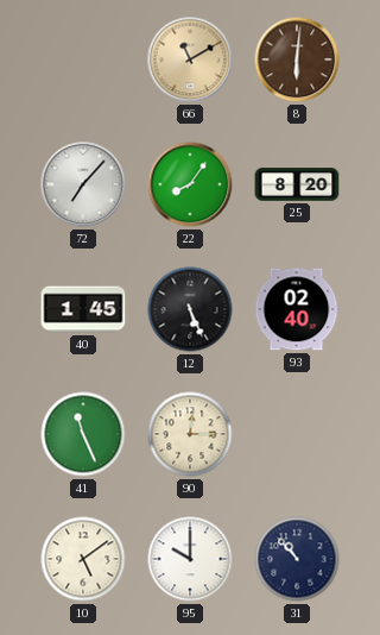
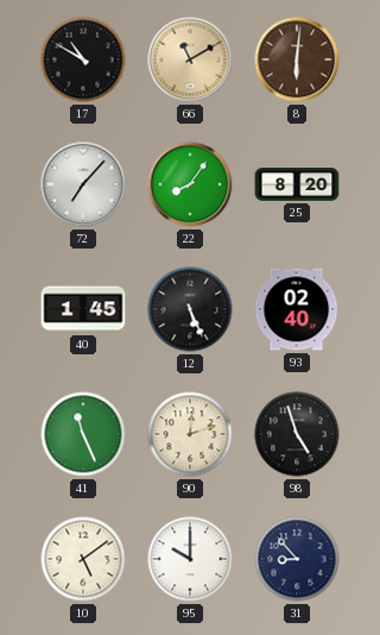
17: none -> 10:50
90: 12:15 -> 12:12
98: none -> 4:57
31: 10:53 -> 8:53
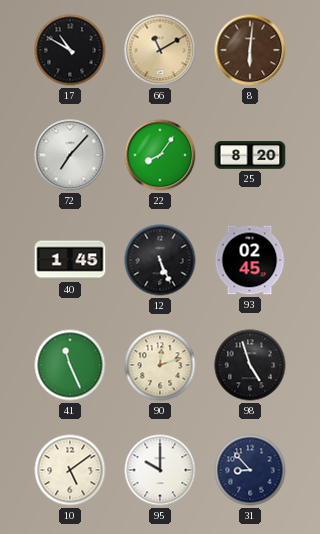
93: 02:40 -> 02:45
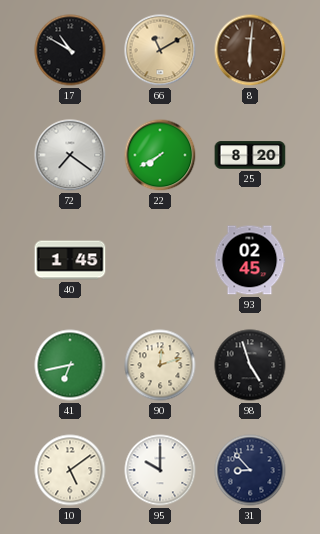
72: 7:07 -> 7:21
22: 8:06 -> 7:40
12: 5:26 -> none
41: 11:26 -> 6:43
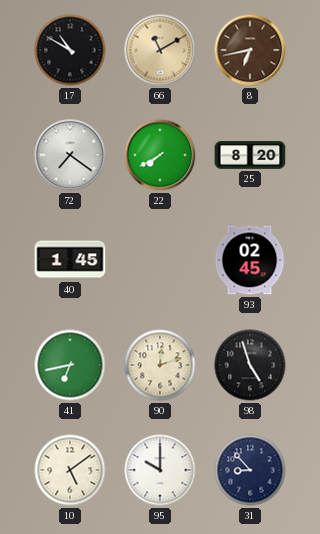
8: 6:01 -> 6:43
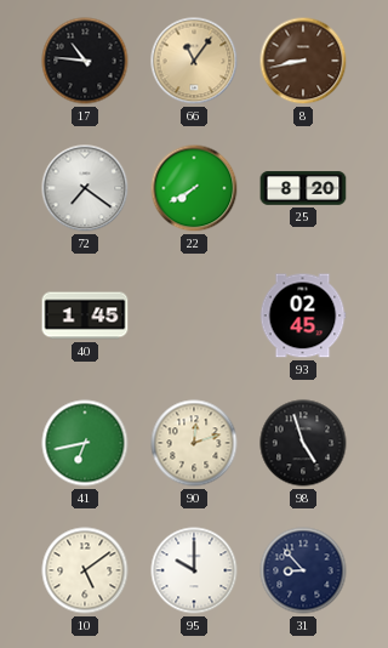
17: 10:50 -> 10:46
66: 11:10 -> 11:06
8: 6:43 -> 8:43
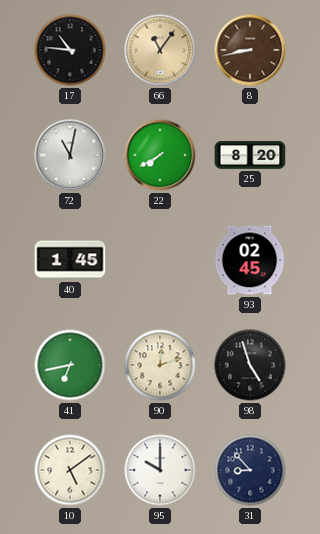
72: 7:21 -> 11:02
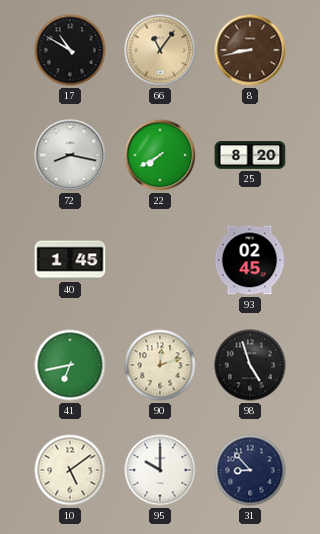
17: 10:46 -> 10:50
72: 11:02 -> 8:17
